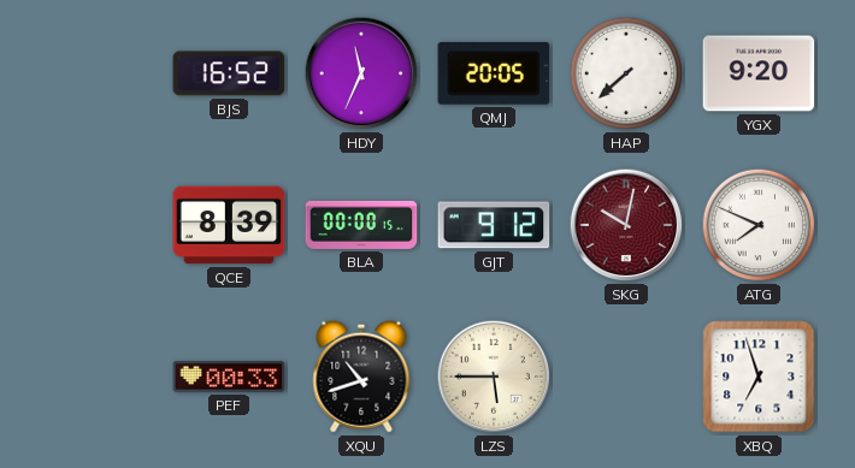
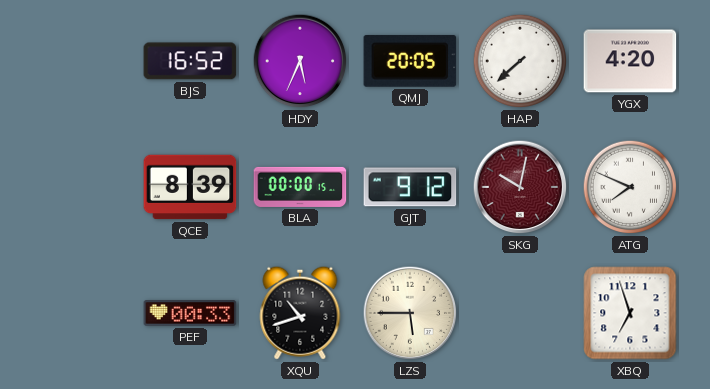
HDY: 11:34 -> 5:34
YGX: 9:20 -> 4:20
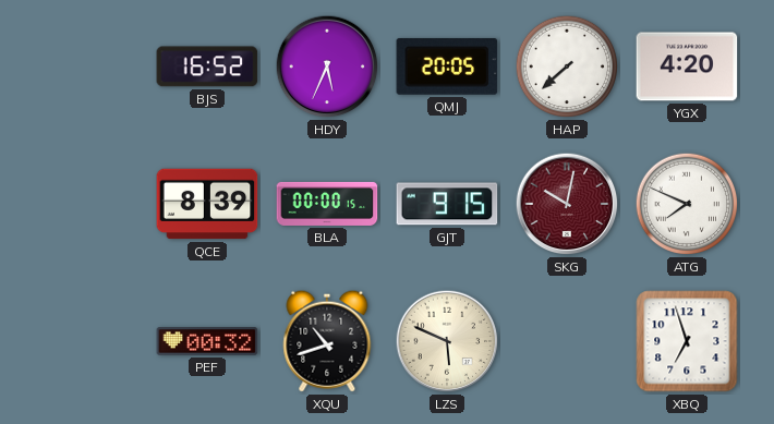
GJT: 9:12 -> 9:15
PEF: 00:33 -> 00:32
LZS: 5:45 -> 5:49
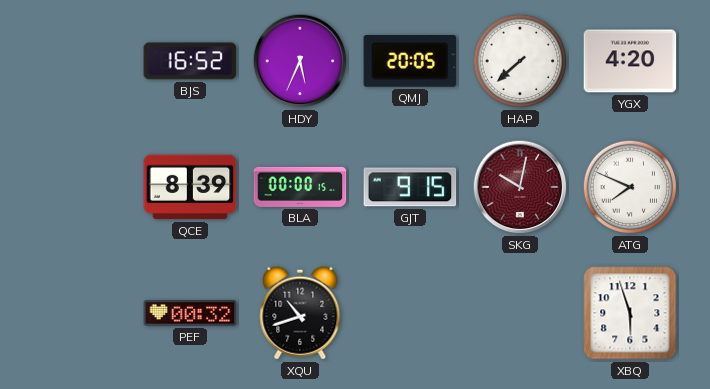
LZS: 5:49 -> none
XBQ: 6:57 -> 5:57
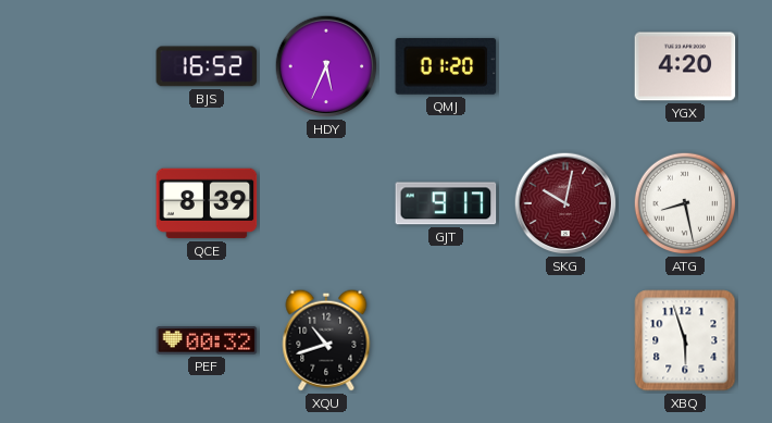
QMJ: 20:05 -> 01:20
HAP: 7:38 -> none
BLA: 00:00 -> none
GJT: 9:15 -> 9:17
ATG: 7:49 -> 8:28
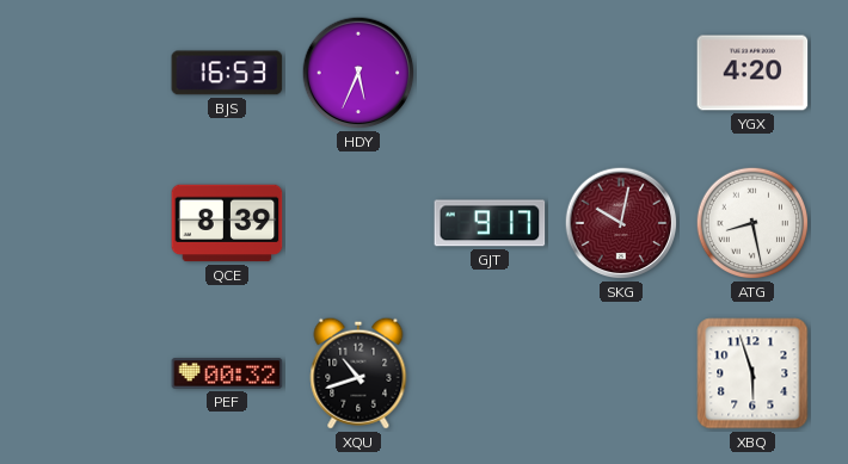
BJS: 16:52 -> 16:53
QMJ: 01:20 -> none
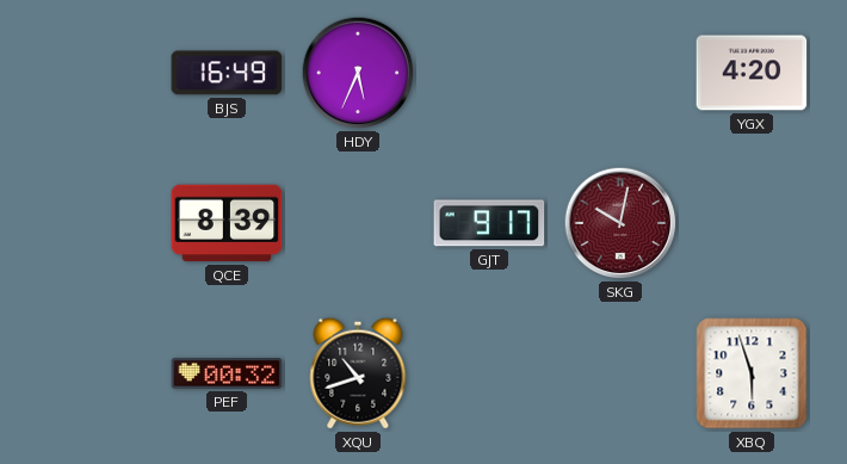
BJS: 16:53 -> 16:49
ATG: 8:28 -> none
